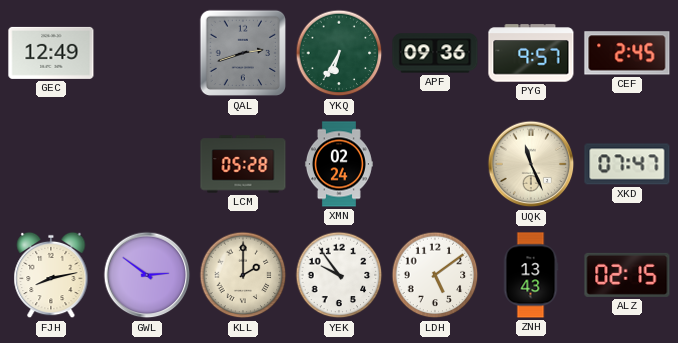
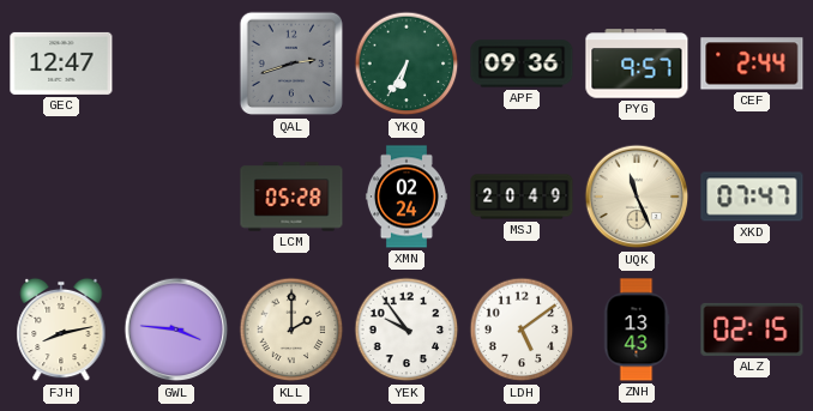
GEC: 12:49 -> 12:47
CEF: 2:45 -> 2:44
MSJ: none -> 20:49
GWL: 2:51 -> 3:46
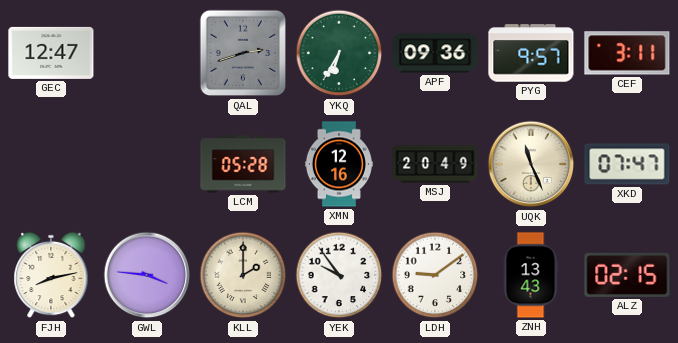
CEF: 2:44 -> 3:11
XMN: 02:24 -> 12:16
LDH: 5:09 -> 9:09
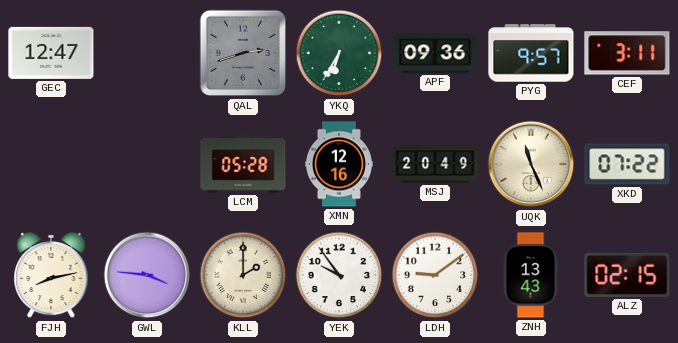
XKD: 07:47 -> 07:22
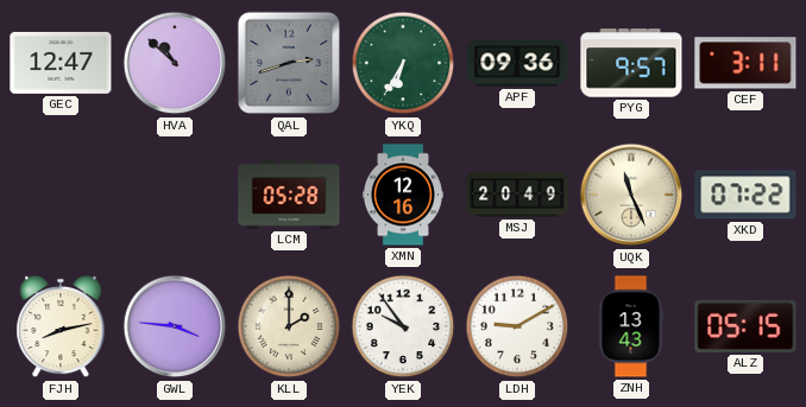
HVA: none -> 10:52
LDH: 9:09 -> 9:10
ALZ: 02:15 -> 05:15
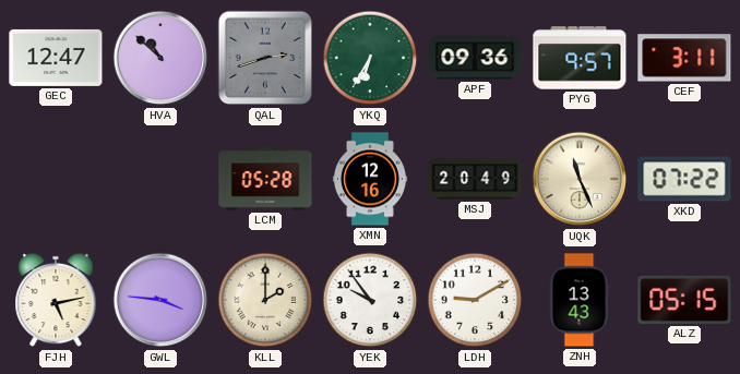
FJH: 8:13 -> 5:13
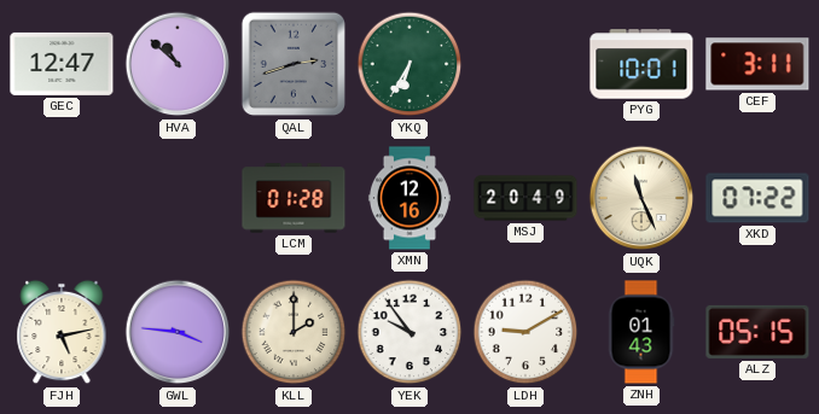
APF: 09:36 -> none
PYG: 9:57 -> 10:01
LCM: 05:28 -> 01:28
ZNH: 13:43 -> 01:43
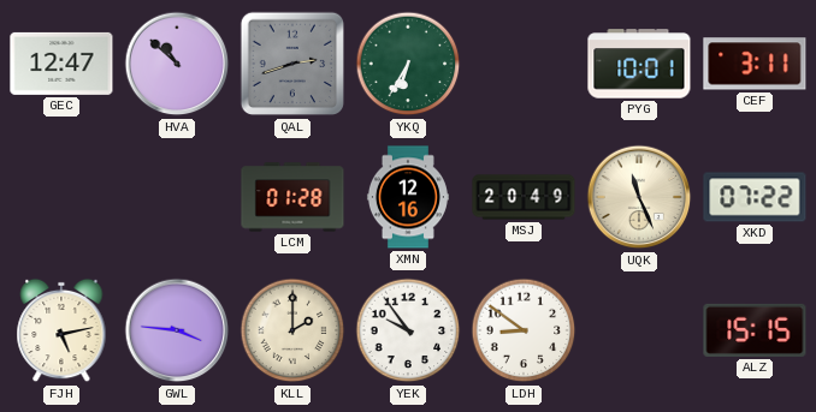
LDH: 9:10 -> 8:51
ZNH: 01:43 -> none
ALZ: 05:15 -> 15:15
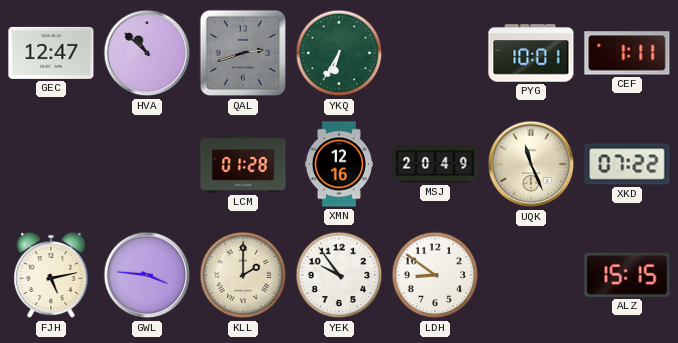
CEF: 3:11 -> 1:11
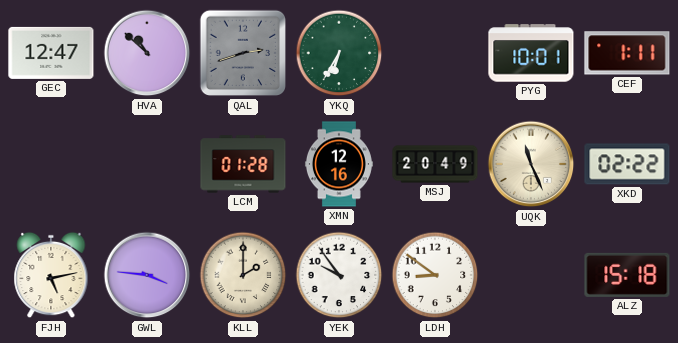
XKD: 07:22 -> 02:22
ALZ: 15:15 -> 15:18
